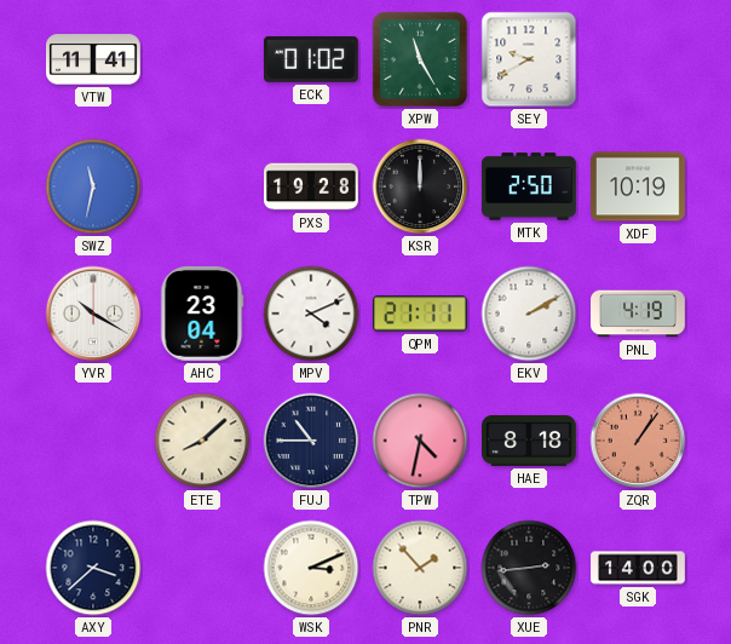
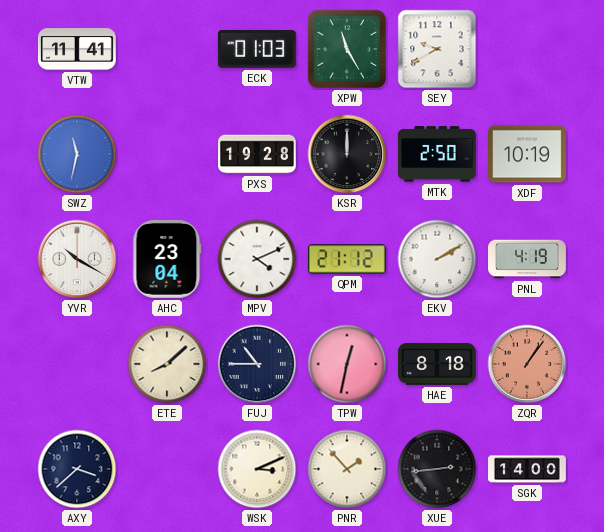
ECK: 01:02 -> 01:03
QPM: 21:11 -> 21:12
TPW: 4:32 -> 12:32
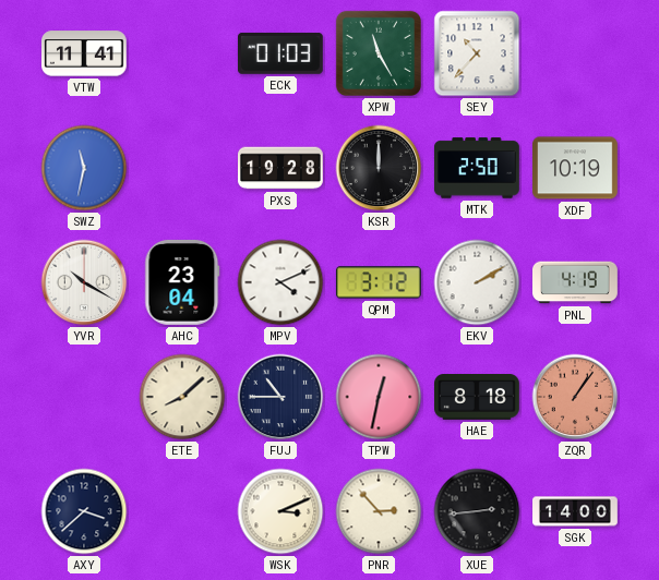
SEY: 9:40 -> 10:37
QPM: 21:12 -> 3:12
PNR: 1:53 -> 2:53
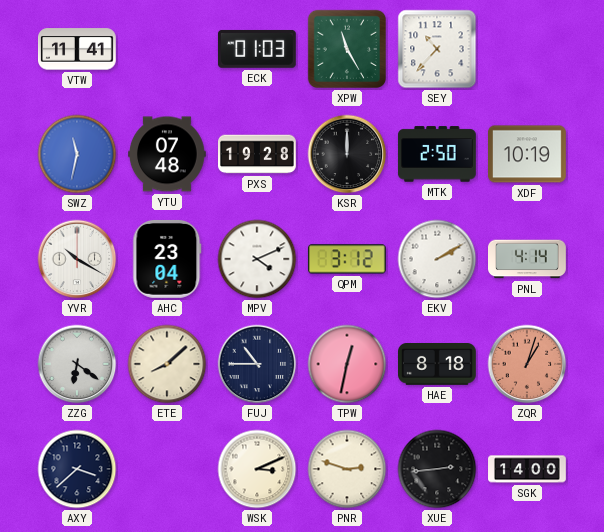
YTU: none -> 07:48
PNL: 4:19 -> 4:14
ZZG: none -> 6:21
ZQR: 1:06 -> 1:03
PNR: 2:53 -> 2:48
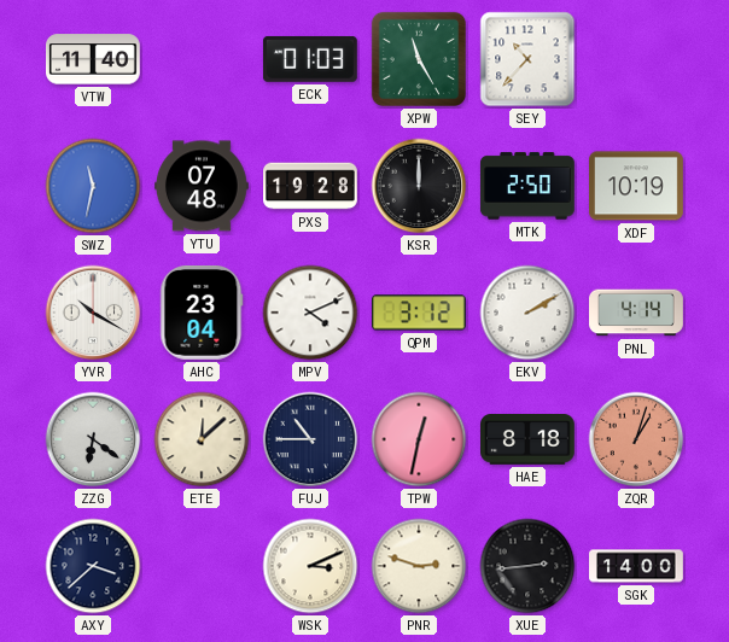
VTW: 11:41 -> 11:40
ETE: 8:08 -> 12:08
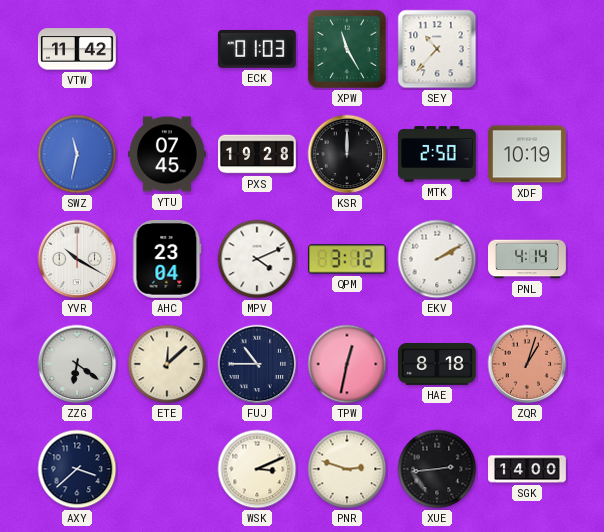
VTW: 11:40 -> 11:42
YTU: 07:48 -> 07:45
